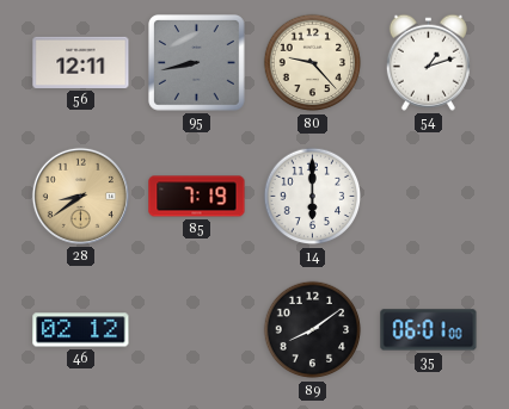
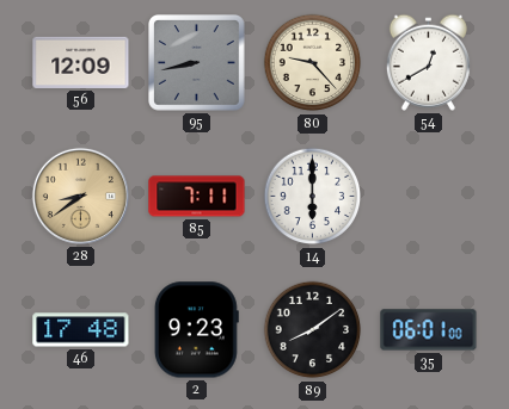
56: 12:11 -> 12:09
54: 1:12 -> 12:40
85: 7:19 -> 7:11
46: 02:12 -> 17:48
2: none -> 9:23
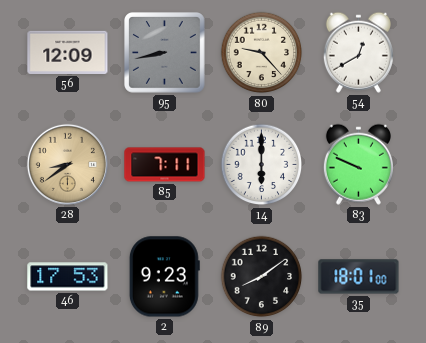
83: none -> 9:49
46: 17:48 -> 17:53
35: 06:01 -> 18:01
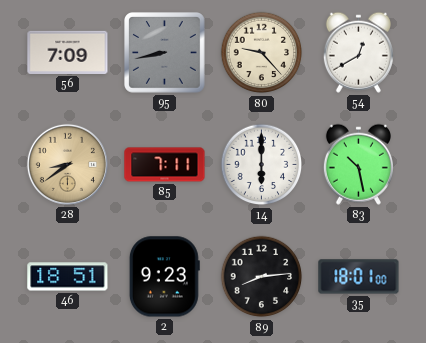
56: 12:09 -> 7:09
83: 9:49 -> 10:28
46: 17:53 -> 18:51
89: 8:09 -> 8:14
